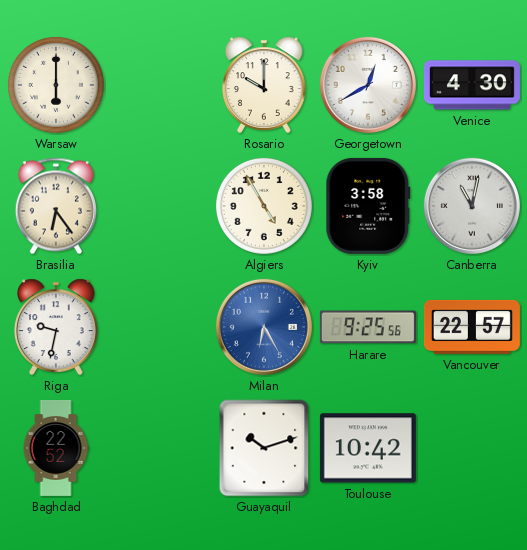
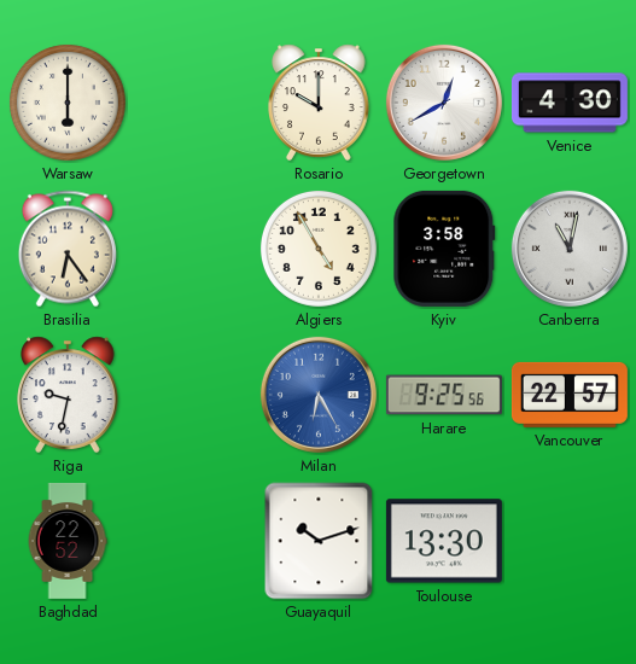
Toulouse: 10:42 -> 13:30
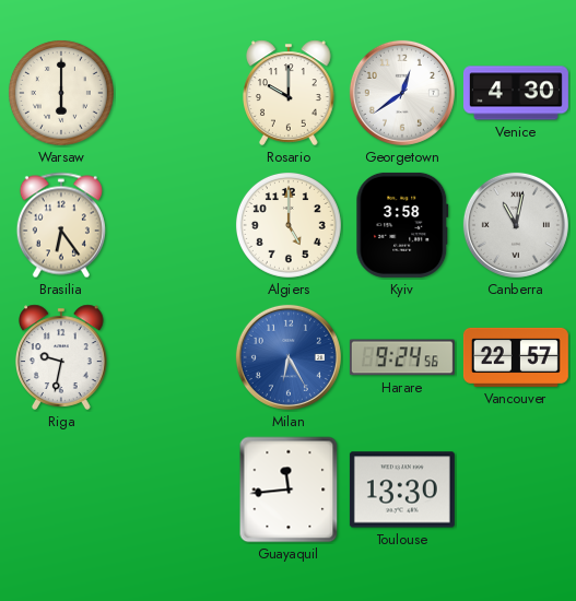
Georgetown: 12:40 -> 12:39
Algiers: 4:55 -> 5:00
Harare: 9:25 -> 9:24
Baghdad: 22:52 -> none
Guayaquil: 10:12 -> 11:44
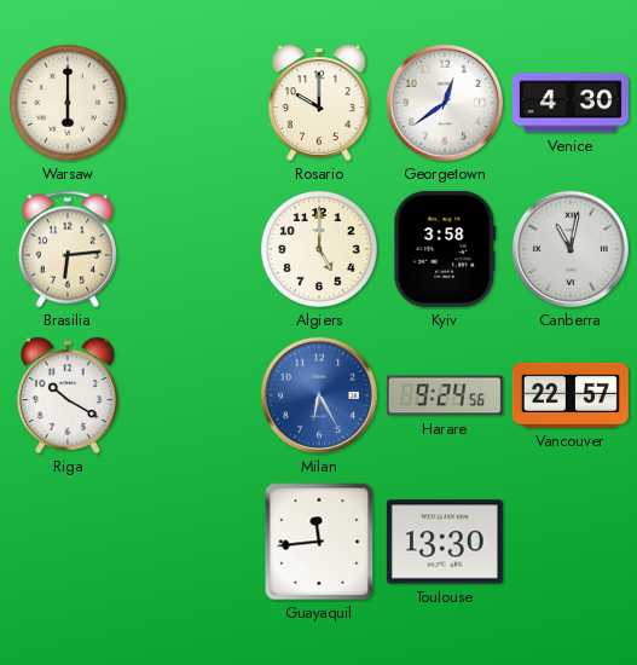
Brasilia: 6:24 -> 6:14
Riga: 9:32 -> 10:20
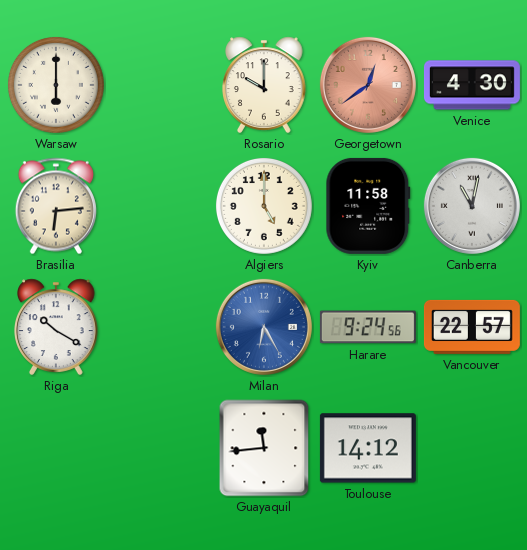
Georgetown dial: white -> salmon
Kyiv: 3:58 -> 11:58
Toulouse: 13:30 -> 14:12
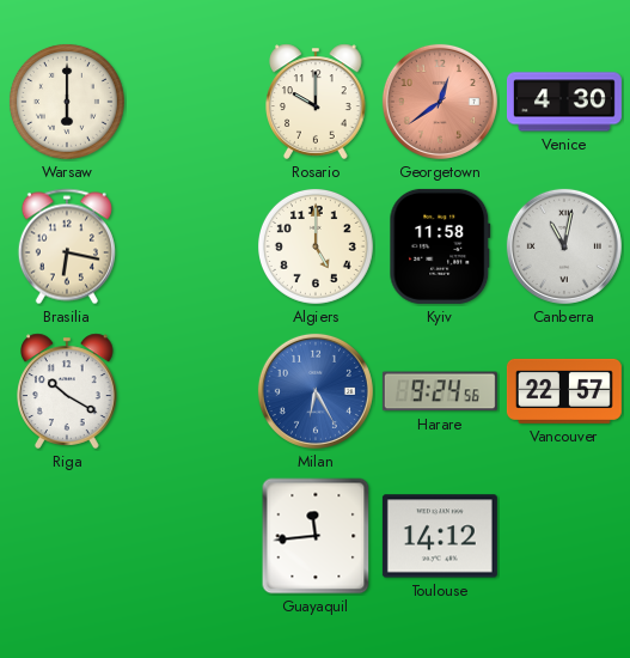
Brasilia: 6:14 -> 6:17
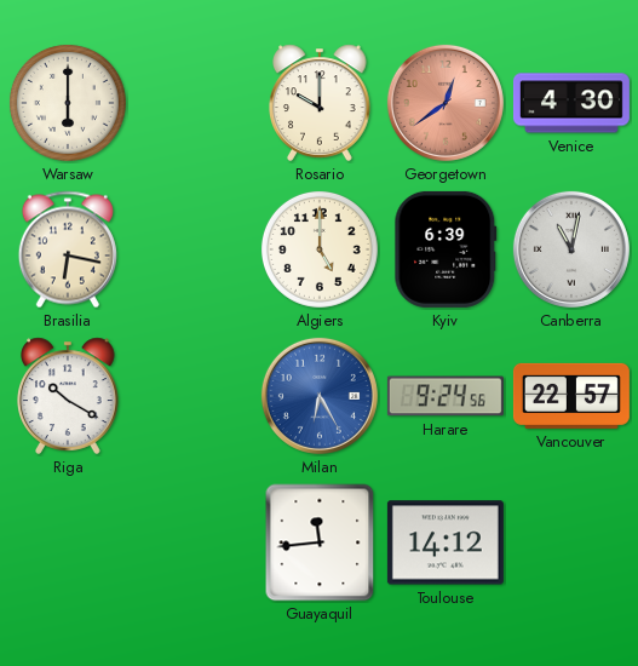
Kyiv: 11:58 -> 6:39
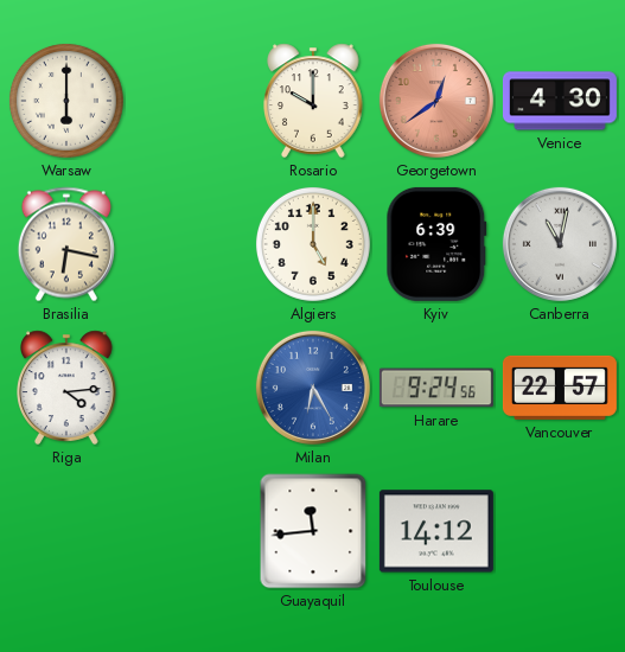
Riga: 10:20 -> 4:14
